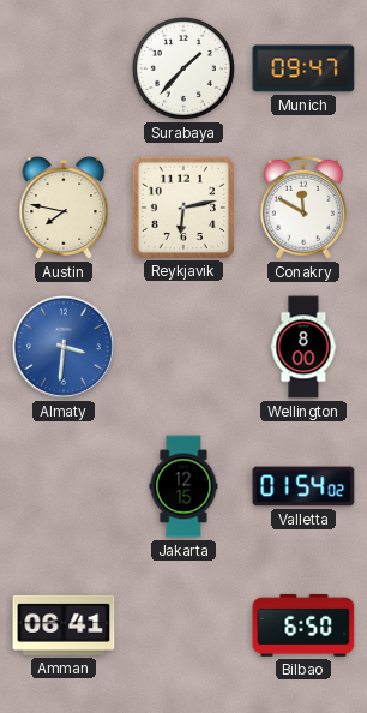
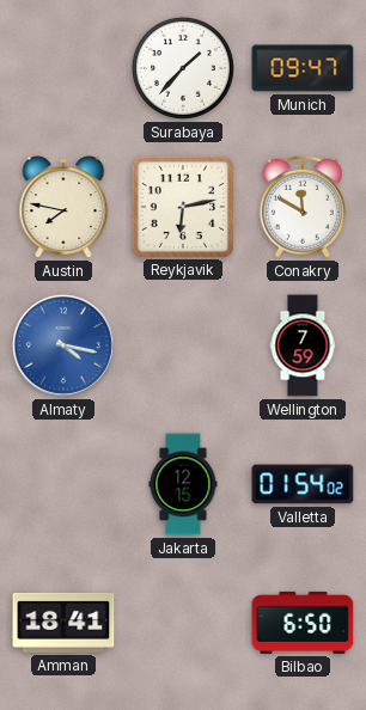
Almaty: 3:31 -> 4:17
Wellington: 8:00 -> 7:59
Amman: 06:41 -> 18:41
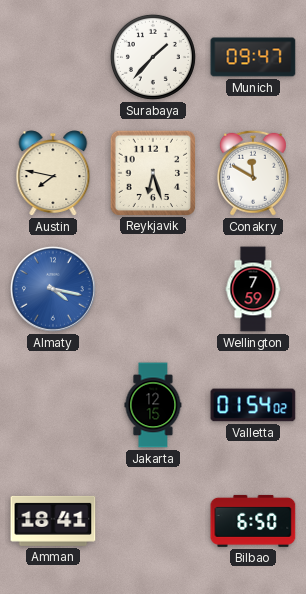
Reykjavik: 6:13 -> 6:27
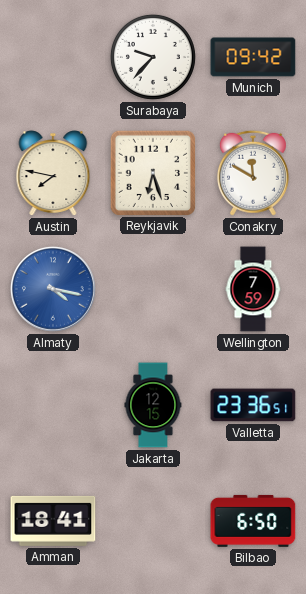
Surabaya: 1:37 -> 9:37
Munich: 09:47 -> 09:42
Valletta: 01:54 -> 23:36
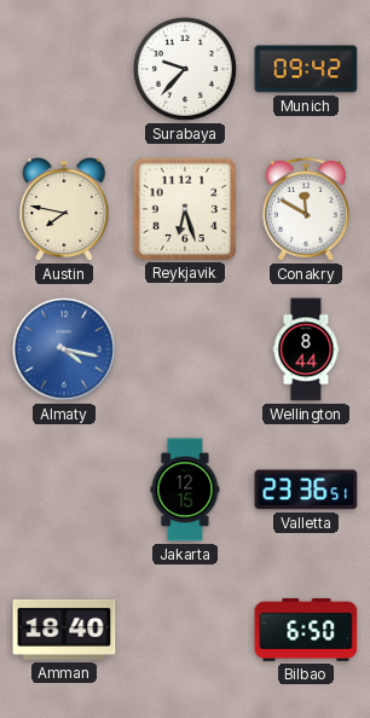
Wellington: 7:59 -> 8:44
Amman: 18:41 -> 18:40
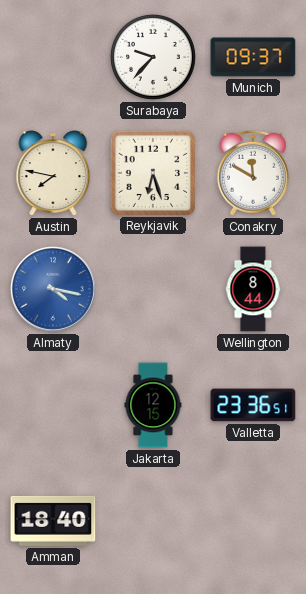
Munich: 09:42 -> 09:37
Bilbao: 6:50 -> none
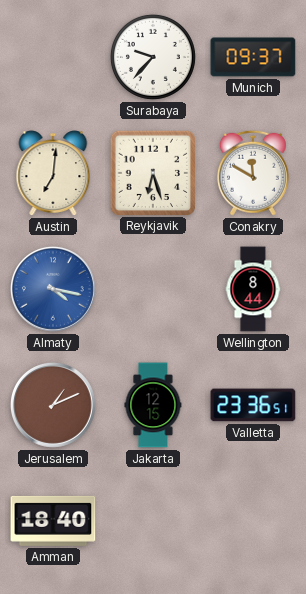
Austin: 7:47 -> 7:01
Jerusalem: none -> 1:11
